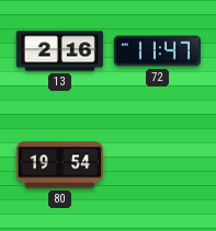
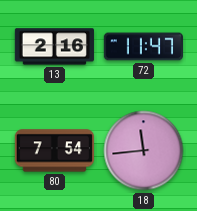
80: 19:54 -> 7:54
18: none -> 11:44
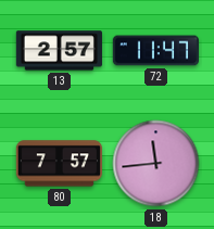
13: 2:16 -> 2:57
80: 7:54 -> 7:57
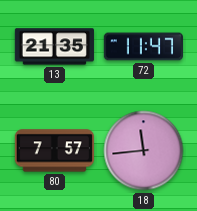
13: 2:57 -> 21:35
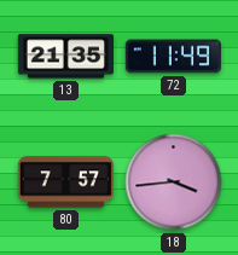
72: 11:47 -> 11:49
18: 11:44 -> 3:44
